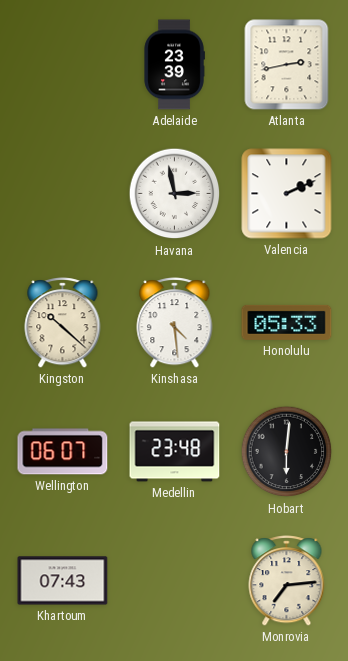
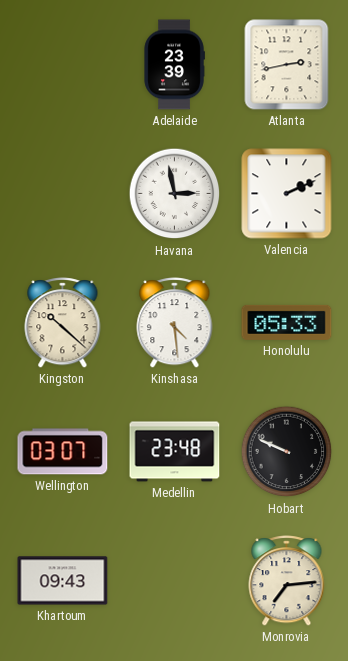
Wellington: 06:07 -> 03:07
Hobart: 6:01 -> 9:49
Khartoum: 07:43 -> 09:43
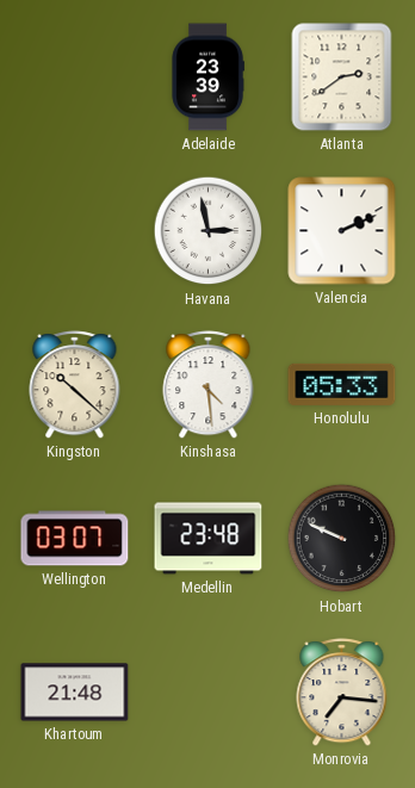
Atlanta: 2:43 -> 2:39
Khartoum: 09:43 -> 21:48
Monrovia: 7:14 -> 7:16
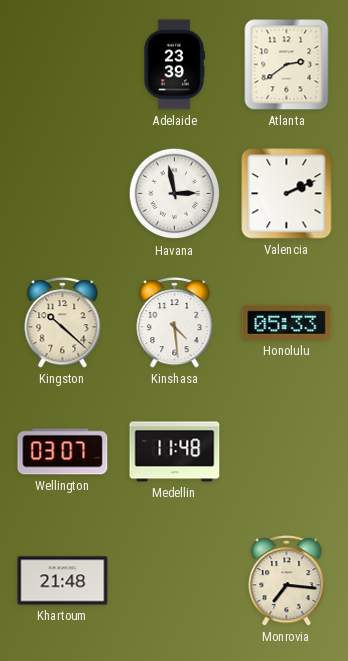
Medellin: 23:48 -> 11:48
Hobart: 9:49 -> none
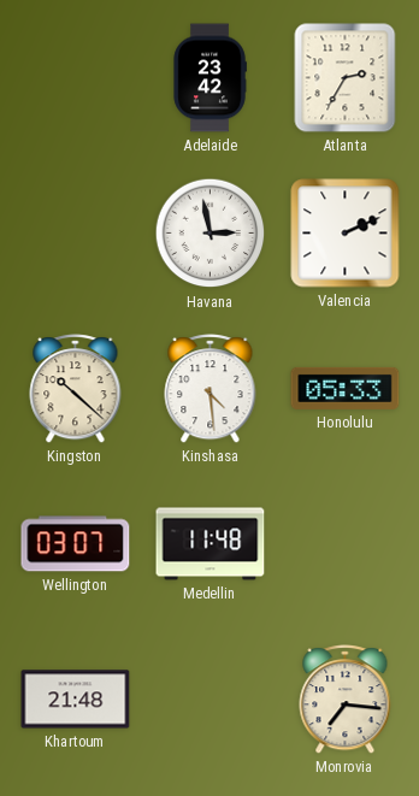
Adelaide: 23:39 -> 23:42
Atlanta: 2:39 -> 2:35
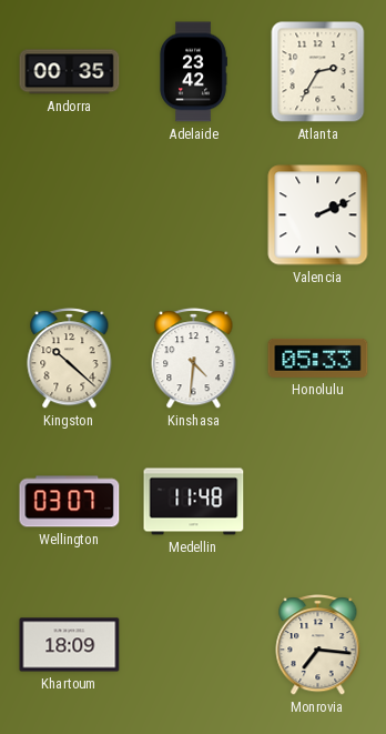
Andorra: none -> 00:35
Havana: 2:58 -> none
Kinshasa: 4:29 -> 4:31
Khartoum: 21:48 -> 18:09
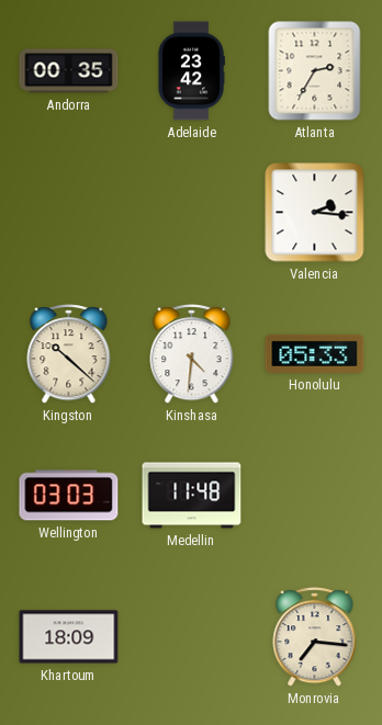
Valencia: 2:11 -> 2:16
Wellington: 03:07 -> 03:03
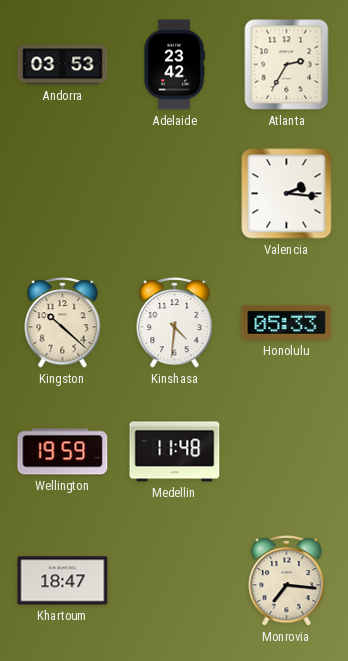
Andorra: 00:35 -> 03:53
Wellington: 03:03 -> 19:59
Khartoum: 18:09 -> 18:47
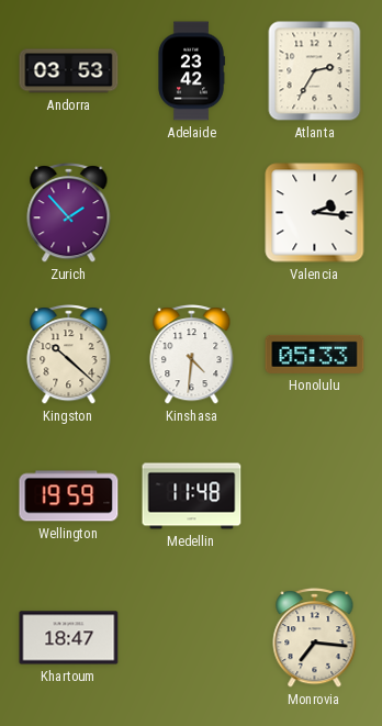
Zurich: none -> 1:53
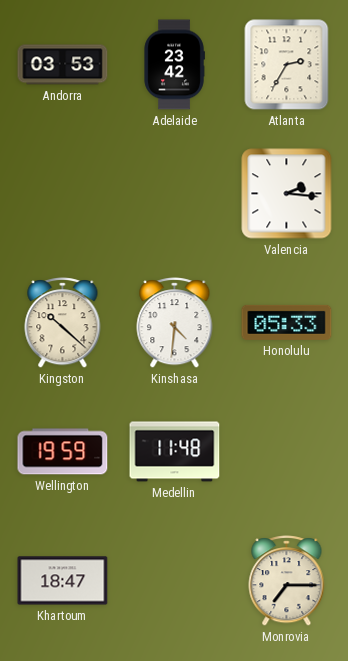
Zurich: 1:53 -> none
Monrovia: 7:16 -> 7:15
